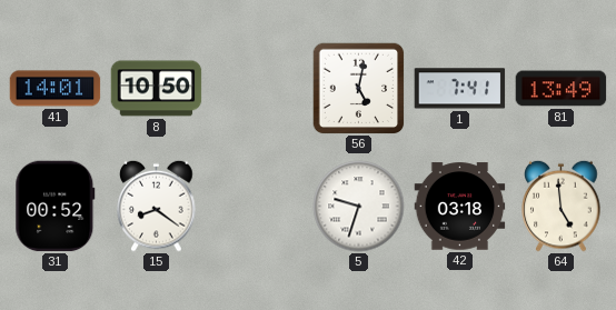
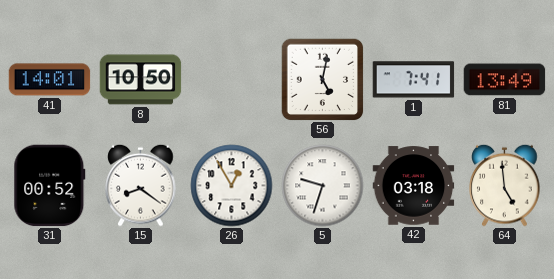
26: none -> 12:55
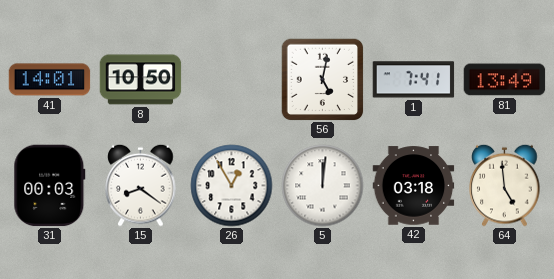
31: 00:52 -> 00:03
5: 9:33 -> 12:01
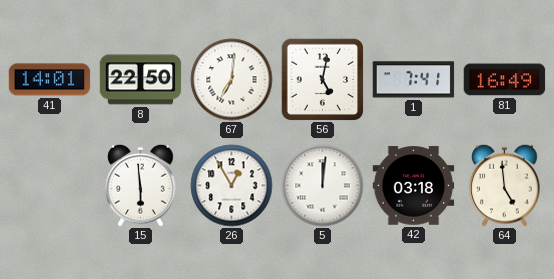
8: 10:50 -> 22:50
67: none -> 7:01
81: 13:49 -> 16:49
31: 00:03 -> none
15: 8:21 -> 5:59
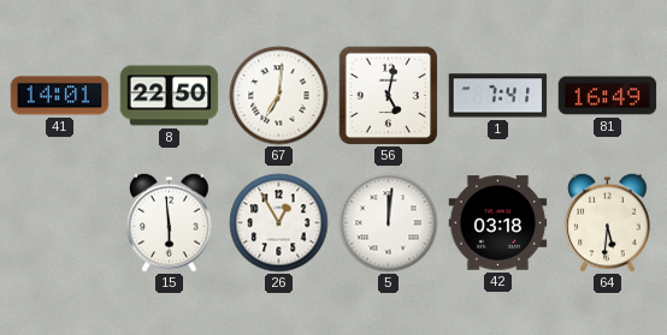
64: 4:59 -> 5:31
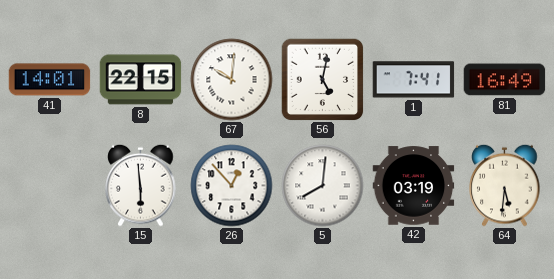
8: 22:50 -> 22:15
67: 7:01 -> 10:01
26: 12:55 -> 12:53
5: 12:01 -> 8:01
42: 03:18 -> 03:19
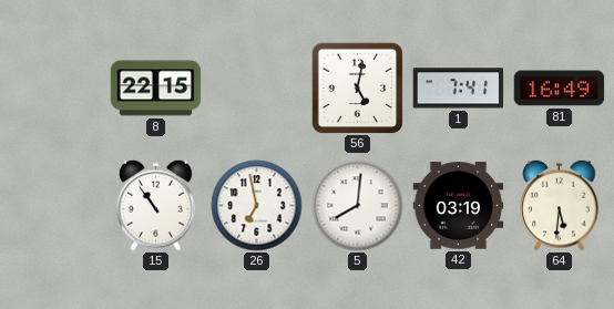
41: 14:01 -> none
67: 10:01 -> none
15: 5:59 -> 10:54
26: 12:53 -> 6:58
